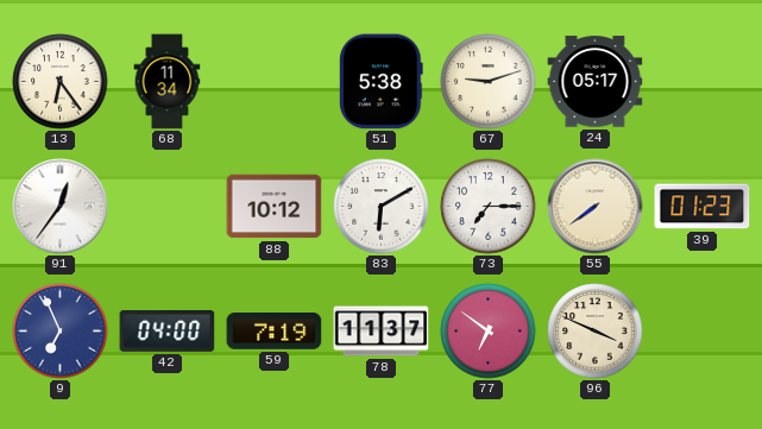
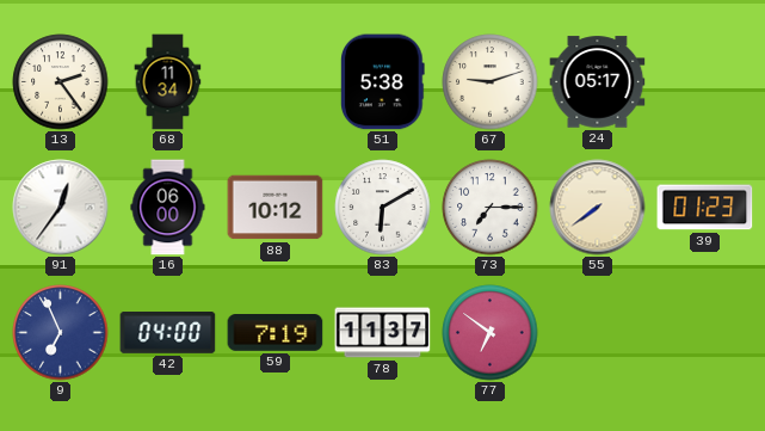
13: 6:24 -> 2:24
16: none -> 06:00
96: 3:49 -> none
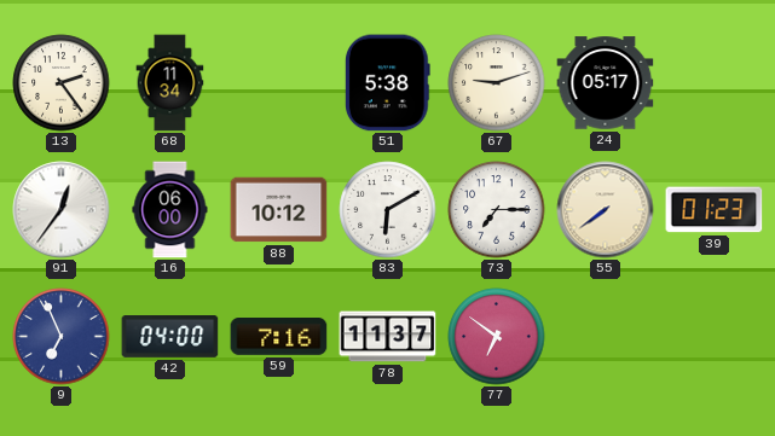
59: 7:19 -> 7:16
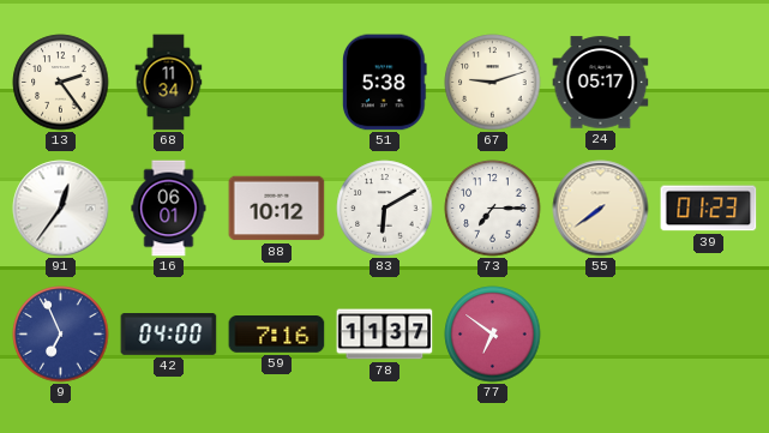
16: 06:00 -> 06:01
